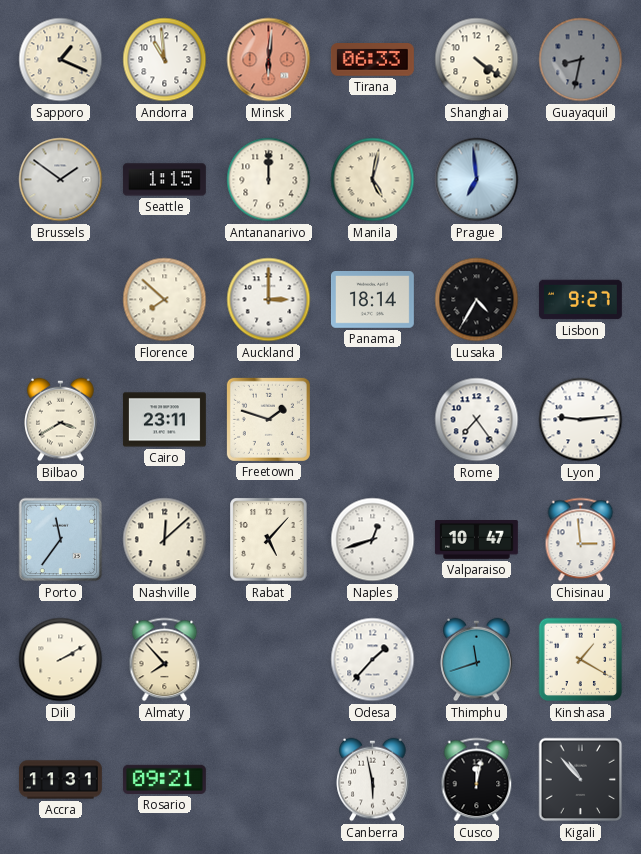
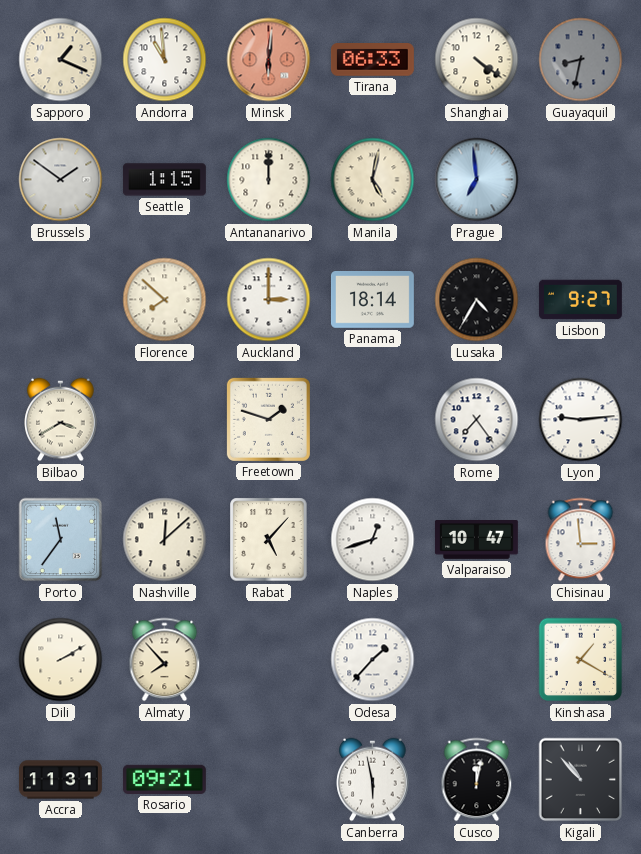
Cairo: 23:11 -> none
Thimphu: 11:42 -> none
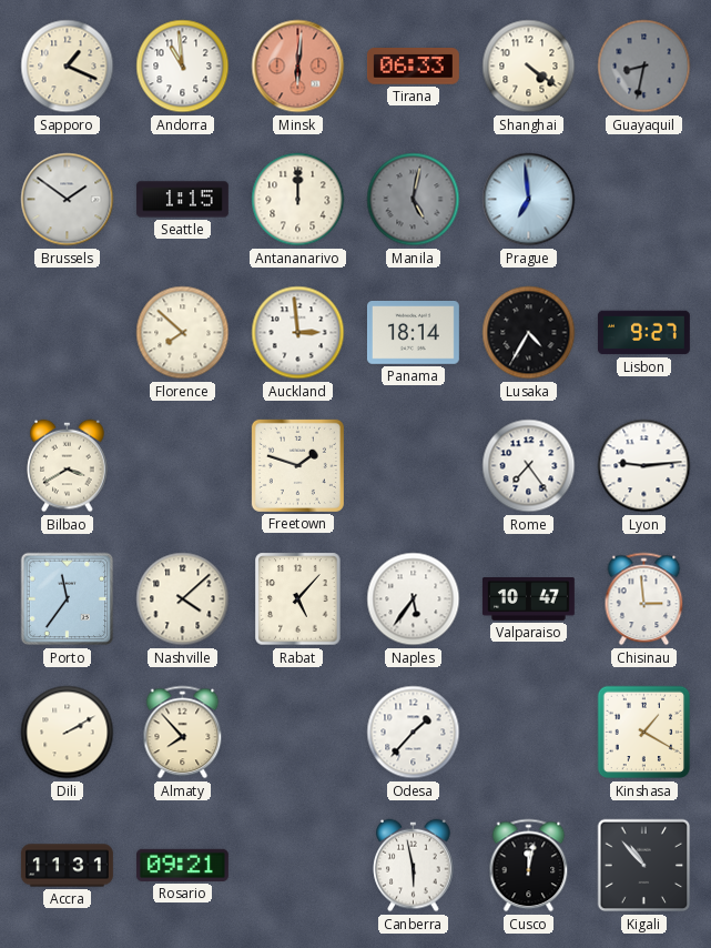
Manila dial: cream -> grey
Auckland: 3:00 -> 2:59
Nashville: 12:08 -> 4:08
Naples: 12:42 -> 5:36
